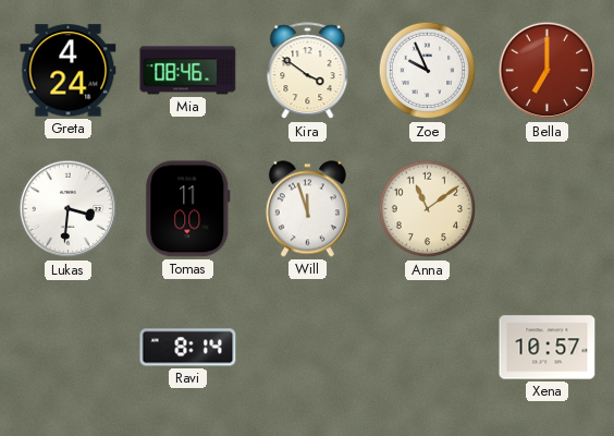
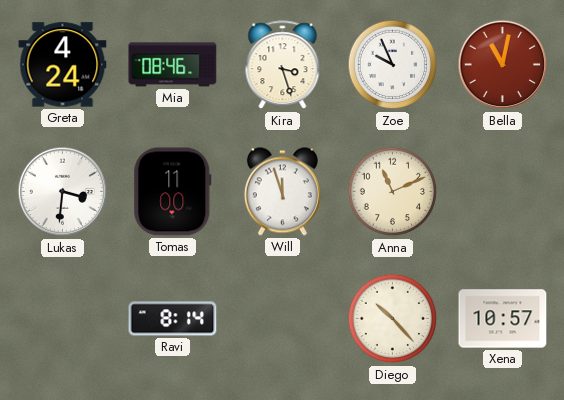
Kira: 3:51 -> 3:27
Bella: 7:00 -> 11:02
Anna: 11:09 -> 11:11
Diego: none -> 10:23
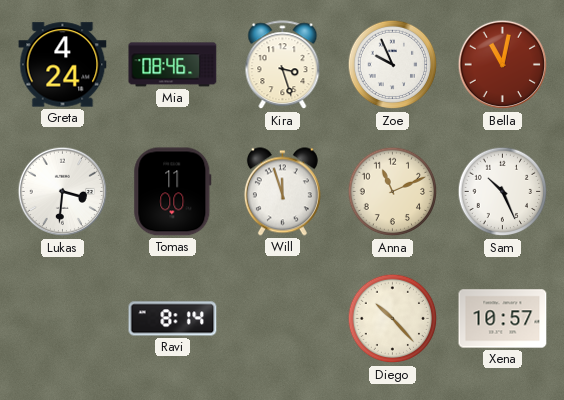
Sam: none -> 10:26
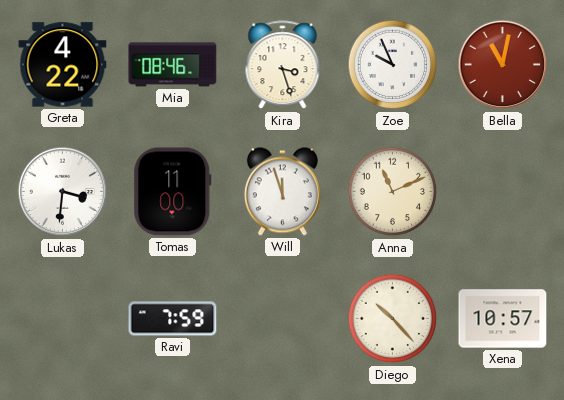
Greta: 4:24 -> 4:22
Sam: 10:26 -> none
Ravi: 8:14 -> 7:59
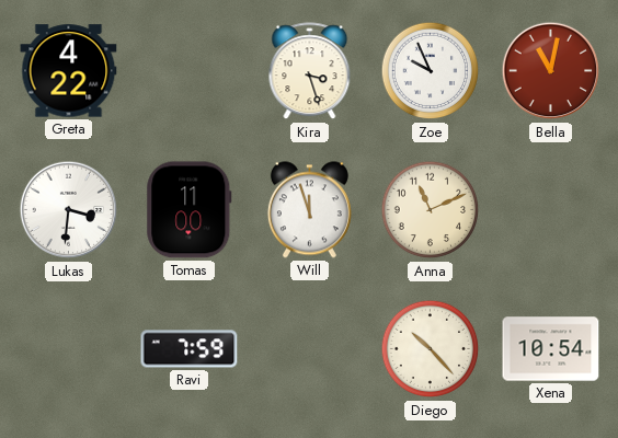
Mia: 08:46 -> none
Xena: 10:57 -> 10:54
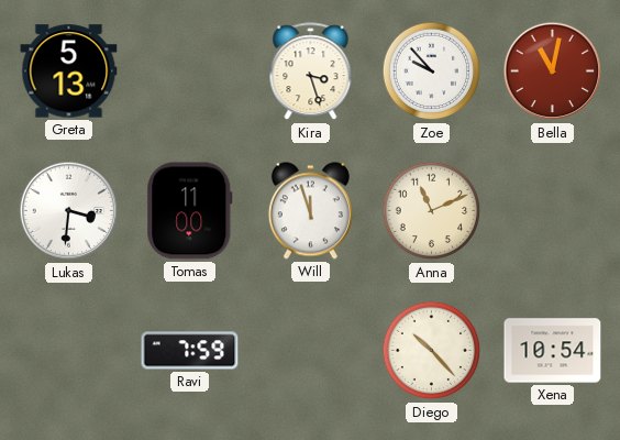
Greta: 4:22 -> 5:13
Zoe: 9:56 -> 9:53
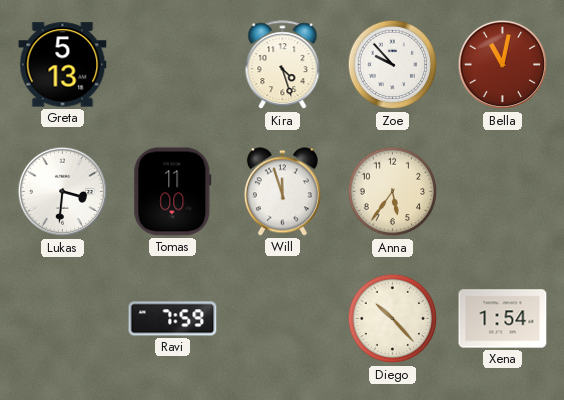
Kira: 3:27 -> 4:27
Anna: 11:11 -> 5:36
Xena: 10:54 -> 1:54
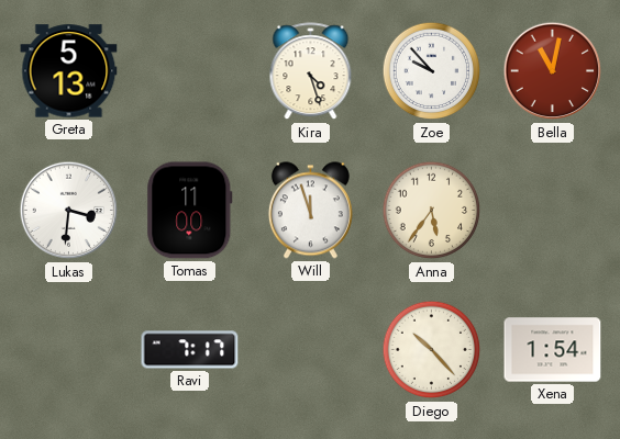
Ravi: 7:59 -> 7:17
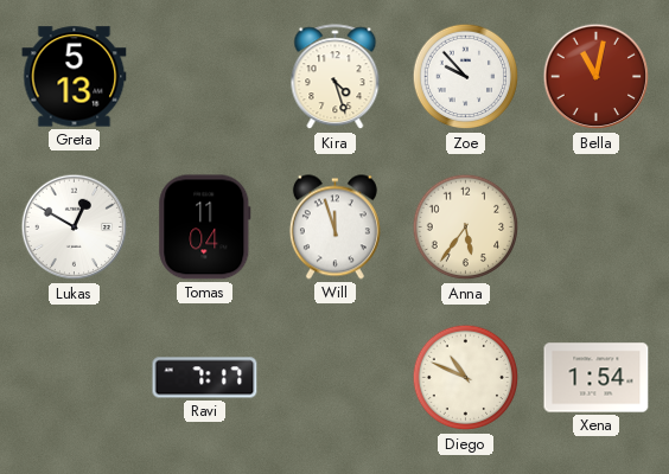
Lukas: 3:31 -> 12:50
Tomas: 11:00 -> 11:04
Diego: 10:23 -> 10:49
